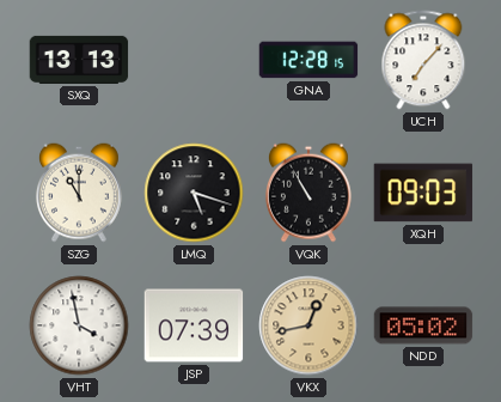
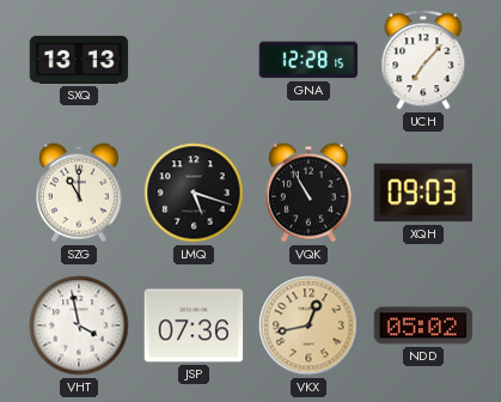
JSP: 07:39 -> 07:36
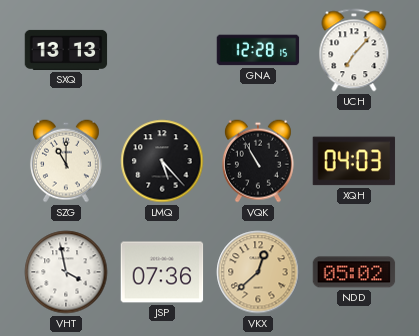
LMQ: 5:18 -> 5:23
XQH: 09:03 -> 04:03
VKX: 12:43 -> 12:38
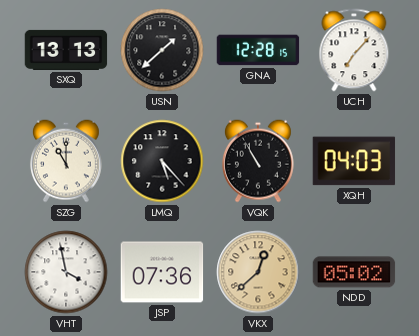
USN: none -> 1:38
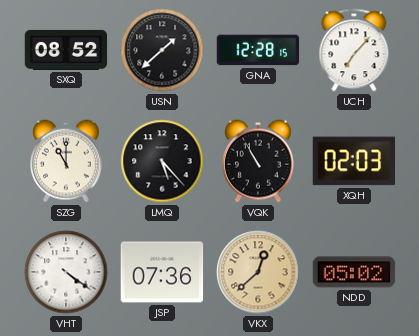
SXQ: 13:13 -> 08:52
XQH: 04:03 -> 02:03
VHT: 3:58 -> 4:21
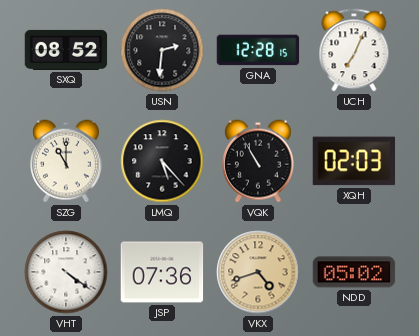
USN: 1:38 -> 2:31
UCH: 7:07 -> 7:04
VKX: 12:38 -> 4:42
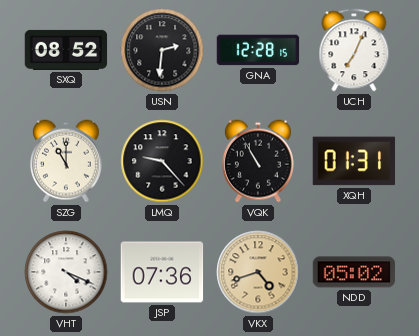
LMQ: 5:23 -> 9:23
XQH: 02:03 -> 01:31
VHT: 4:21 -> 4:19
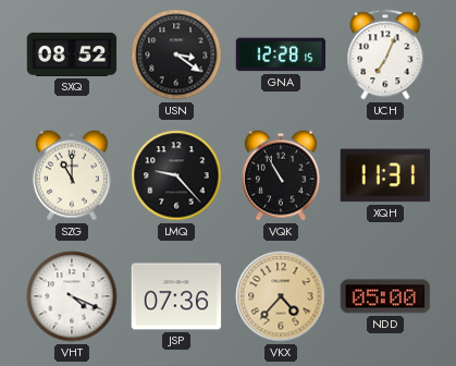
USN: 2:31 -> 3:21
XQH: 01:31 -> 11:31
VKX: 4:42 -> 4:37
NDD: 05:02 -> 05:00
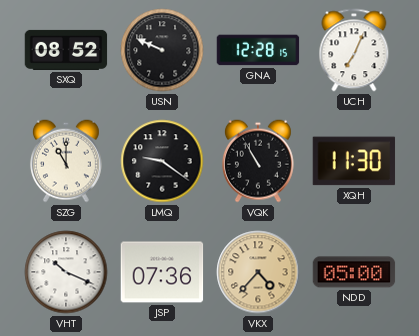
USN: 3:21 -> 9:49
LMQ: 9:23 -> 9:21
XQH: 11:31 -> 11:30
VHT: 4:19 -> 10:19
